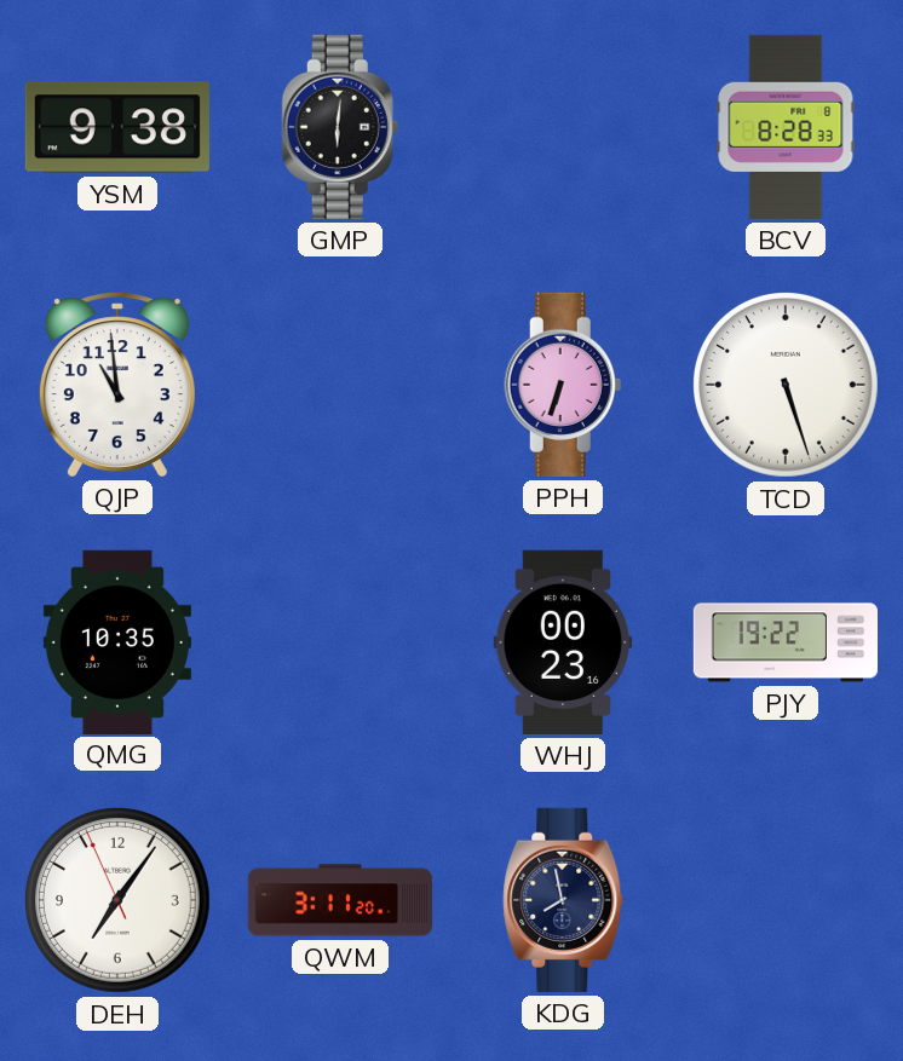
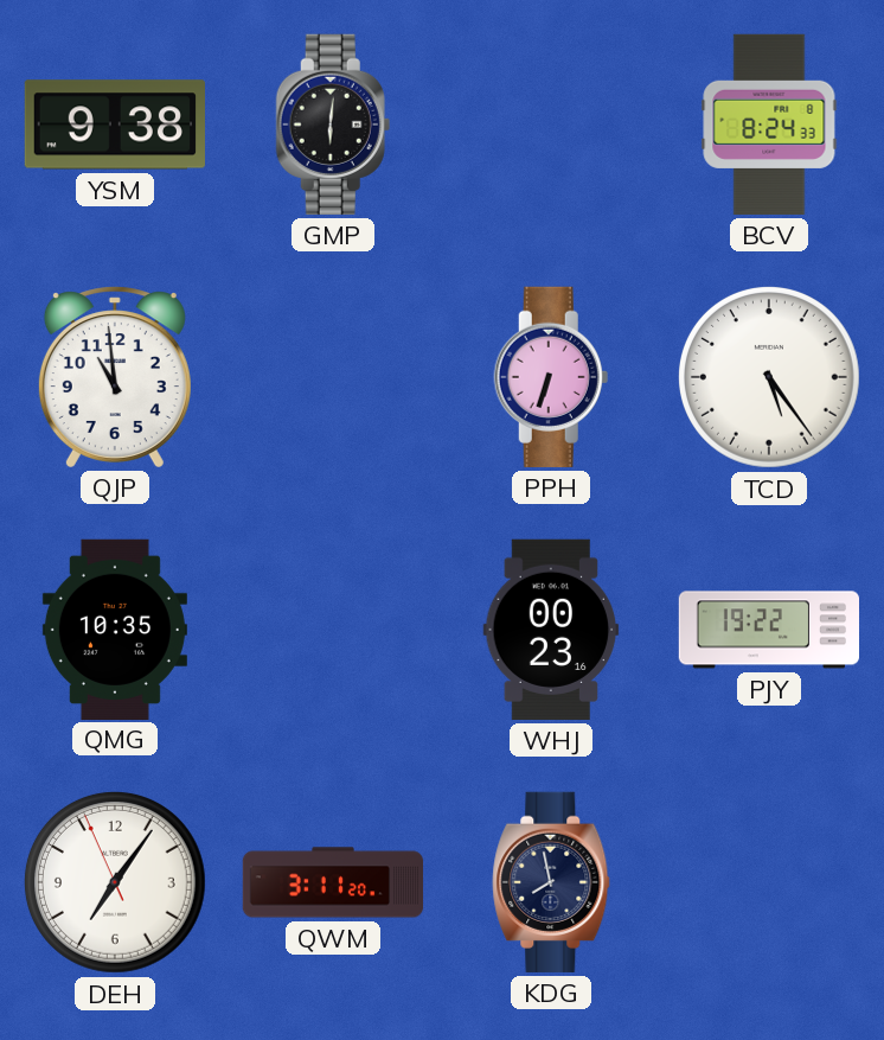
BCV: 8:28 -> 8:24
TCD: 5:27 -> 5:24
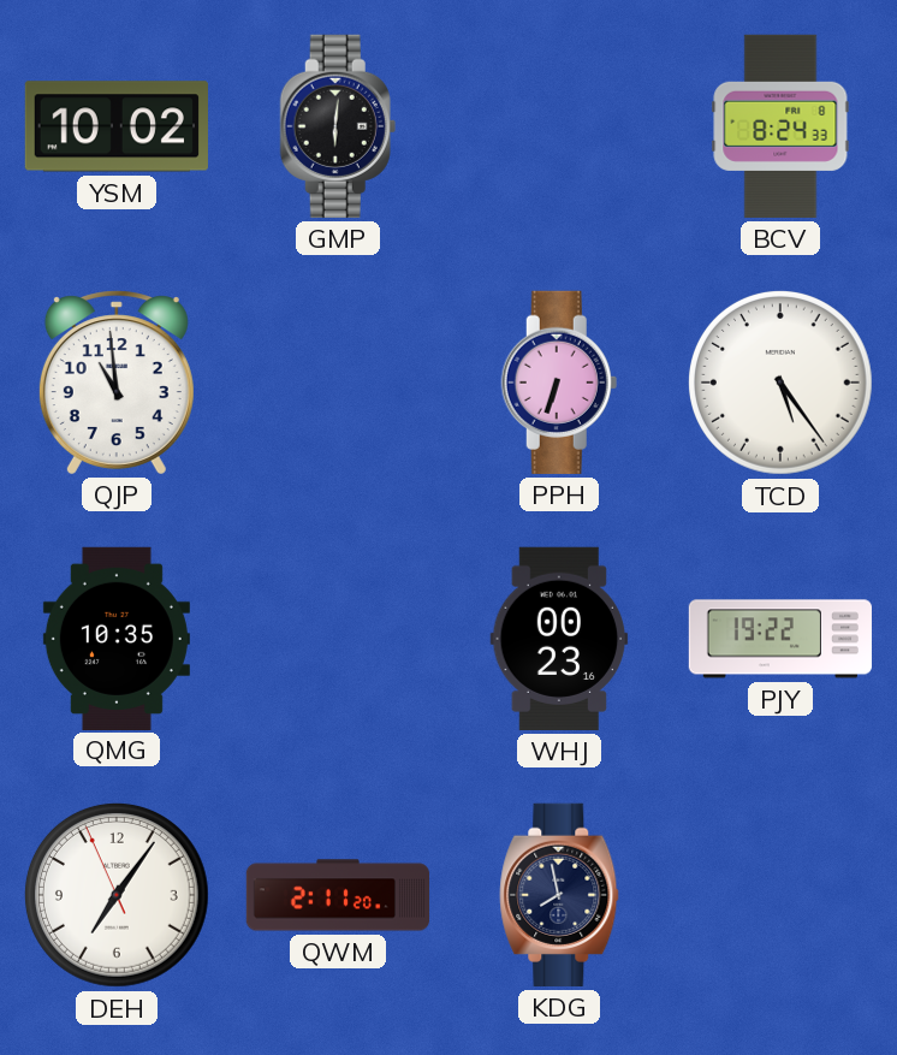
YSM: 9:38 -> 10:02
QWM: 3:11 -> 2:11
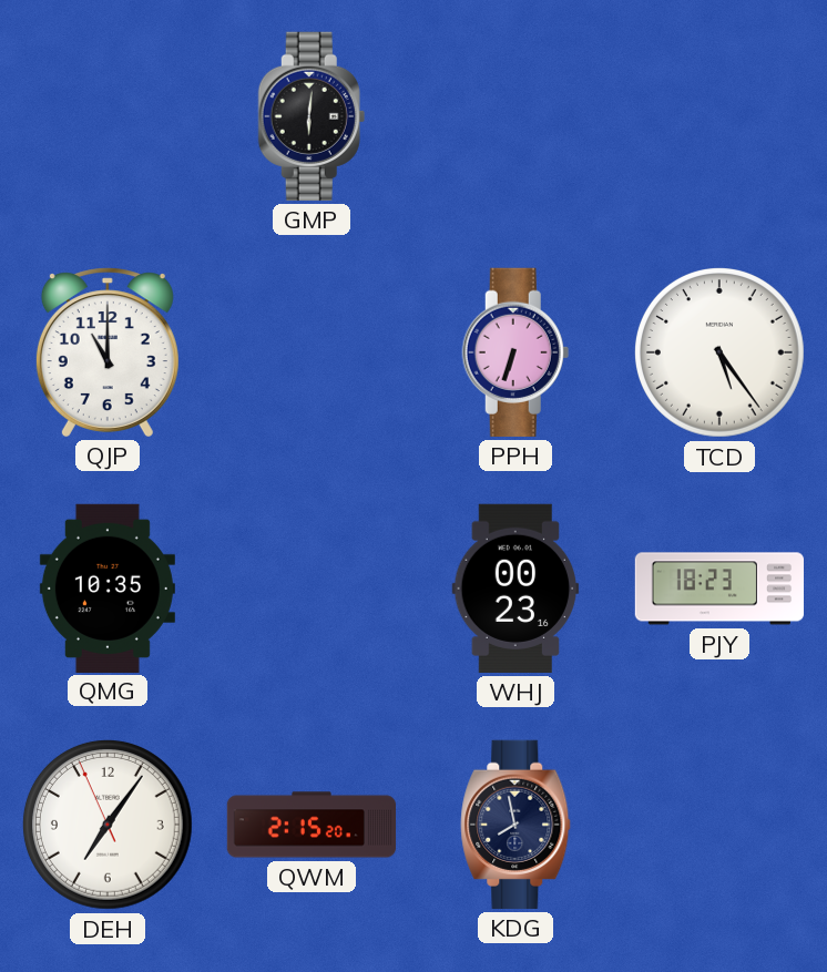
YSM: 10:02 -> none
BCV: 8:24 -> none
QJP: 10:59 -> 11:00
PJY: 19:22 -> 18:23
QWM: 2:11 -> 2:15
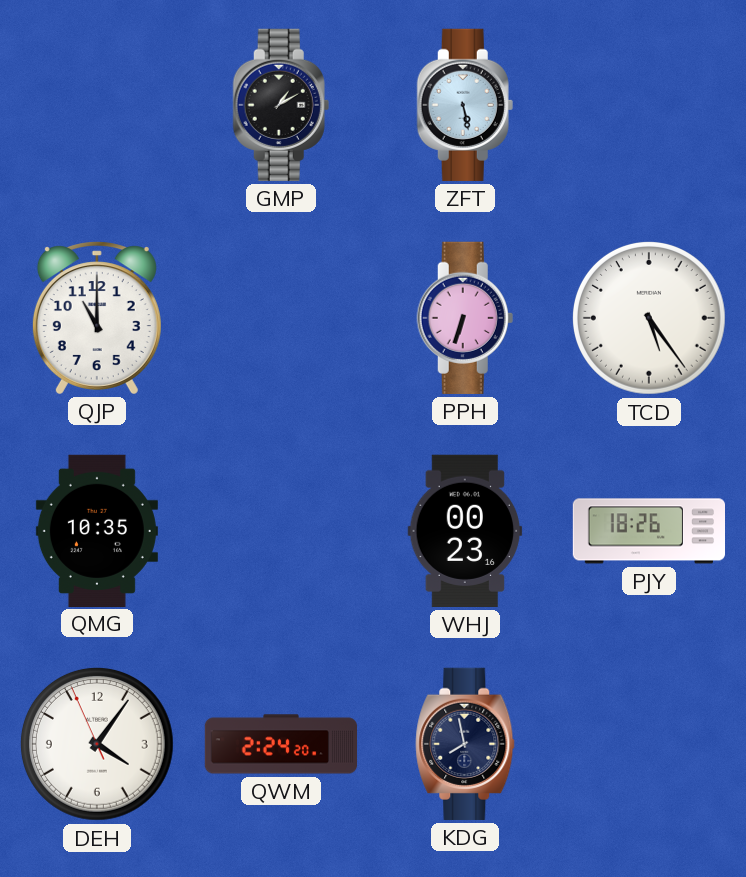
GMP: 6:01 -> 1:10
ZFT: none -> 5:28
PJY: 18:23 -> 18:26
DEH: 7:05 -> 4:05
QWM: 2:15 -> 2:24
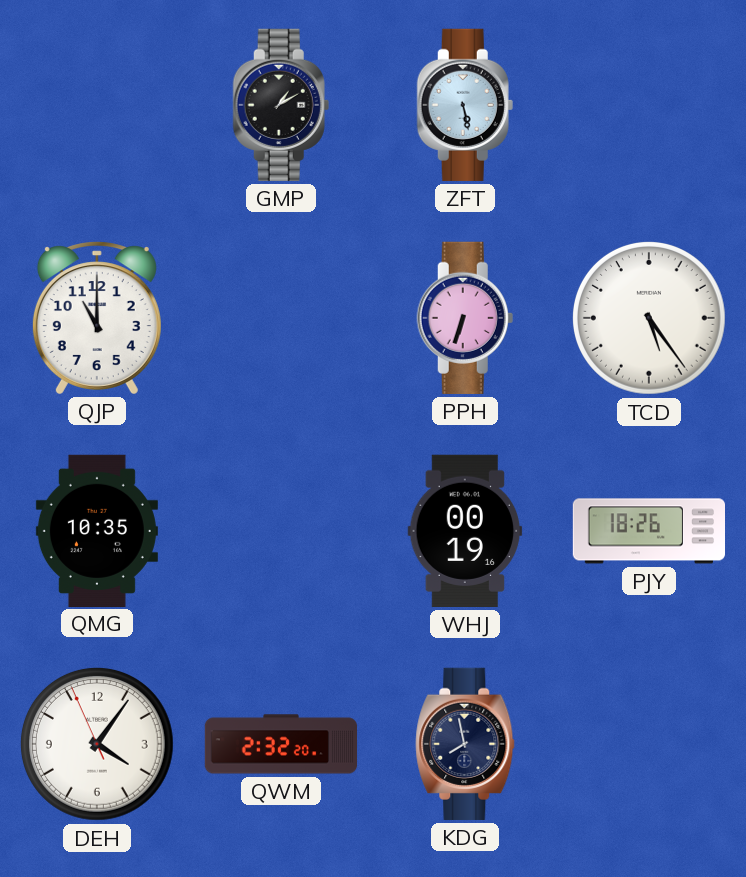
WHJ: 00:23 -> 00:19
QWM: 2:24 -> 2:32
